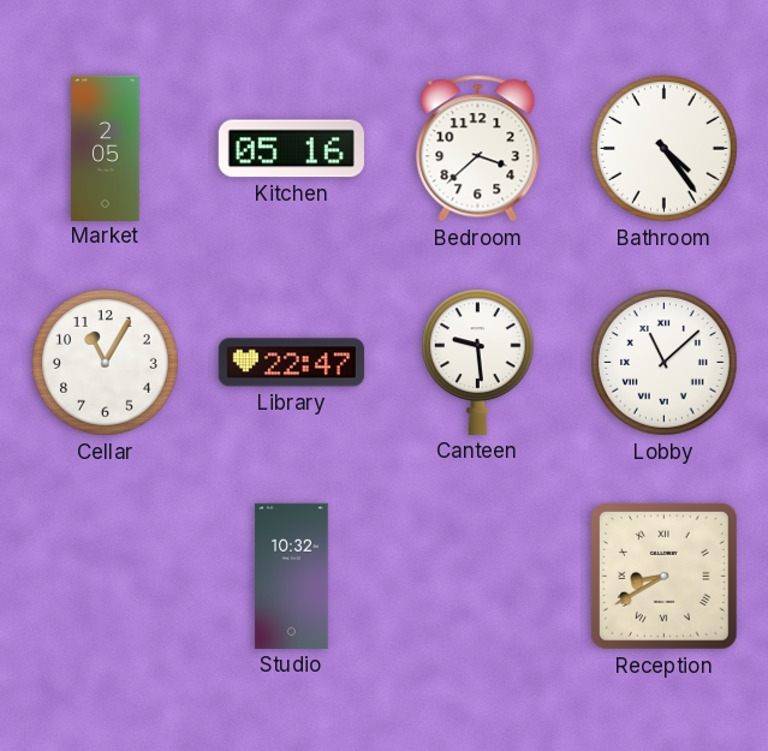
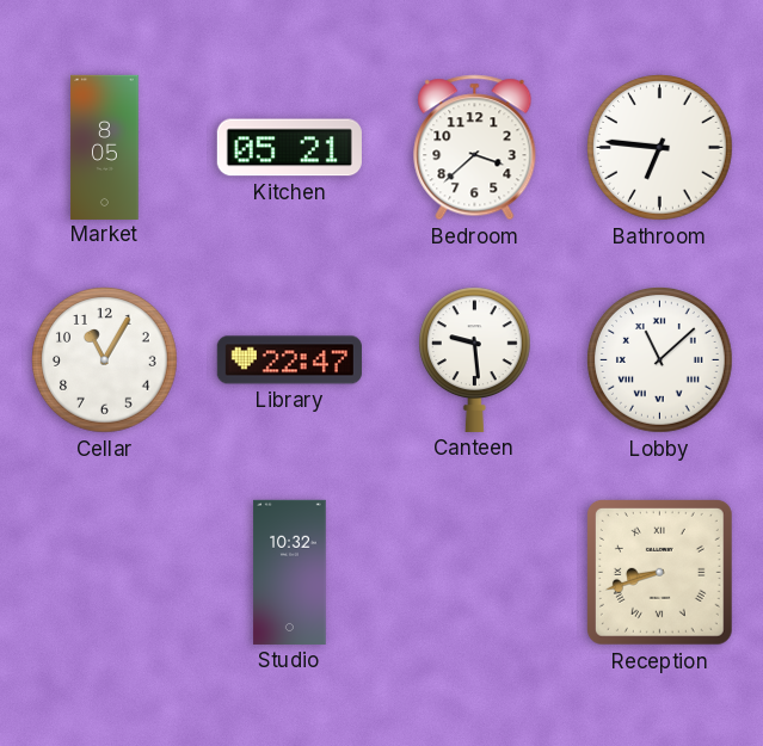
Market: 2:05 -> 8:05
Kitchen: 05:16 -> 05:21
Bathroom: 4:24 -> 6:46
Reception: 8:40 -> 8:42
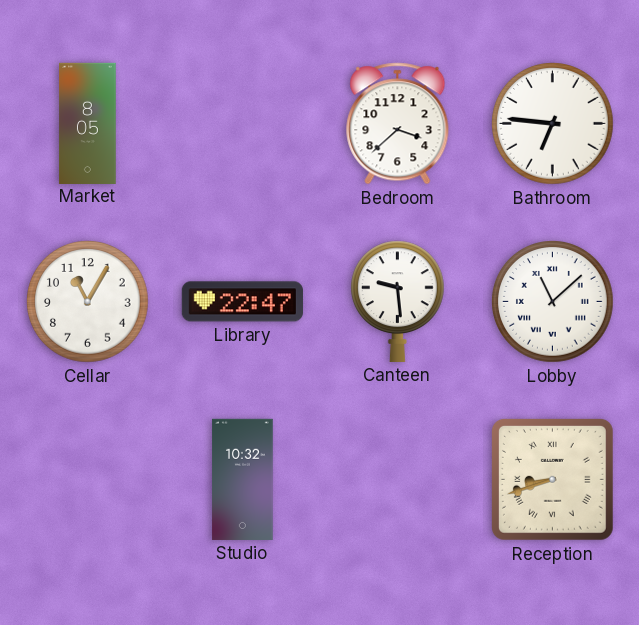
Kitchen: 05:21 -> none
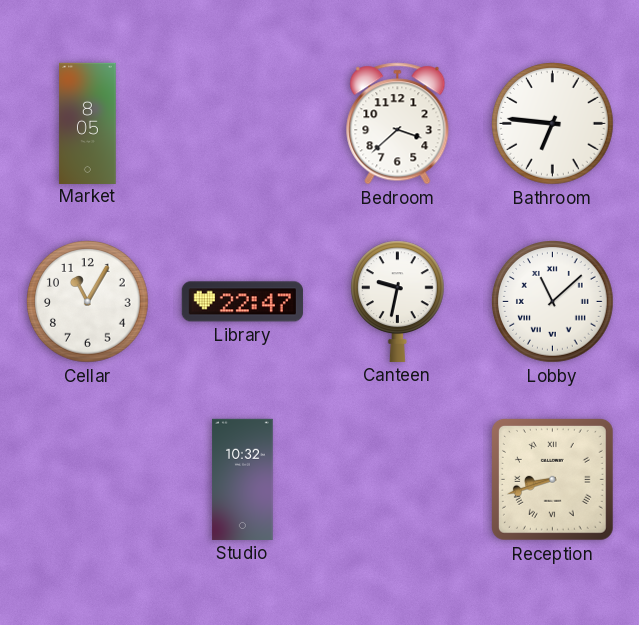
Canteen: 9:29 -> 9:32
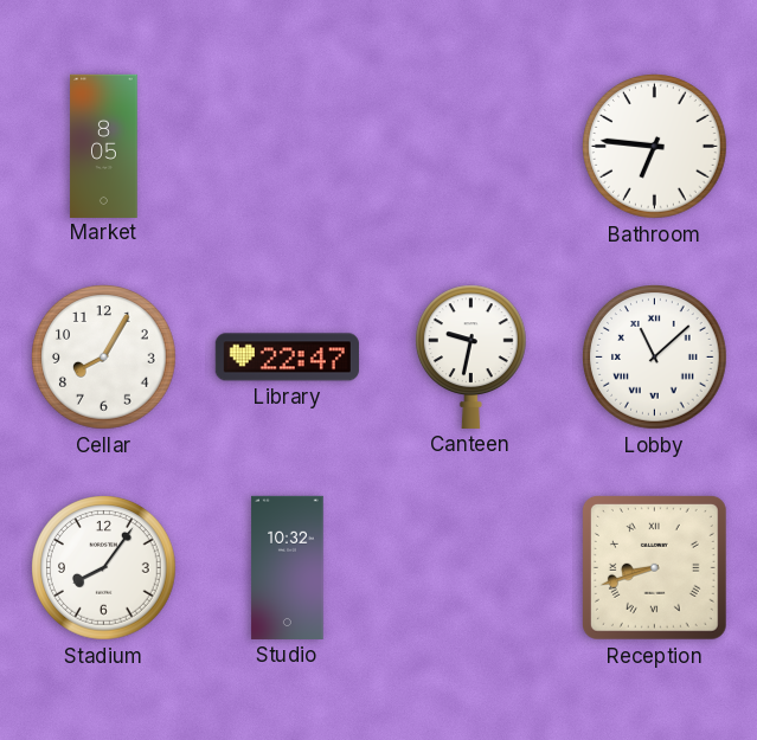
Bedroom: 3:38 -> none
Cellar: 11:05 -> 8:05
Stadium: none -> 8:06
